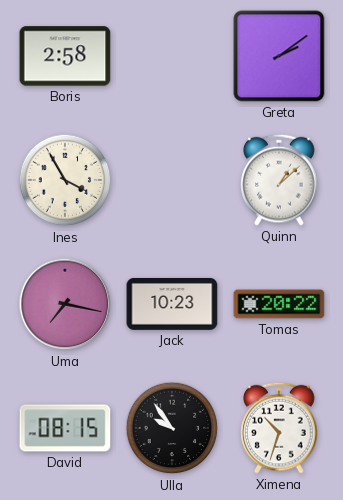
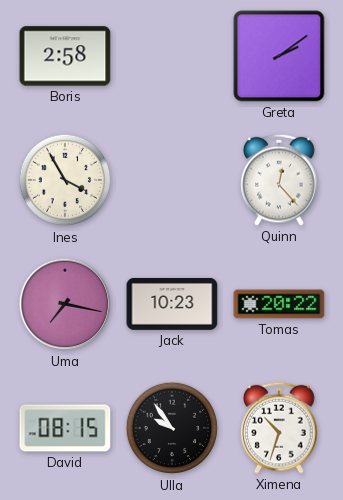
Quinn: 1:08 -> 12:23
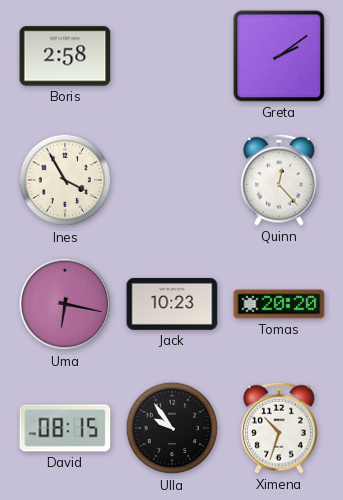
Uma: 7:17 -> 6:17
Tomas: 20:22 -> 20:20
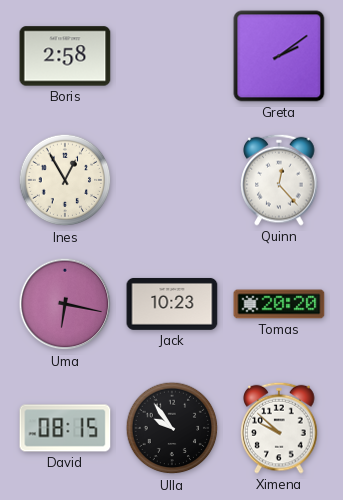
Ines: 3:55 -> 12:55
Ximena: 10:33 -> 9:52
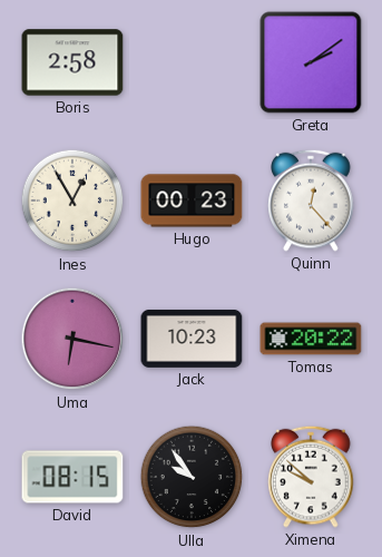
Hugo: none -> 00:23
Tomas: 20:20 -> 20:22
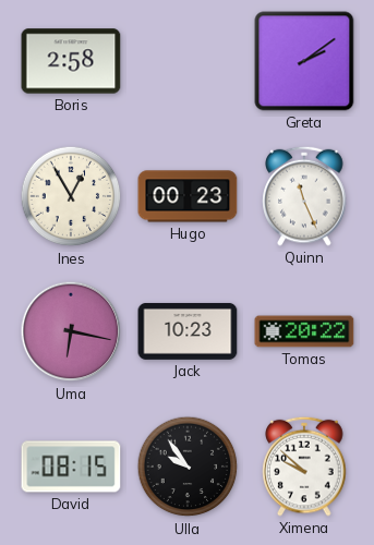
Quinn: 12:23 -> 11:26
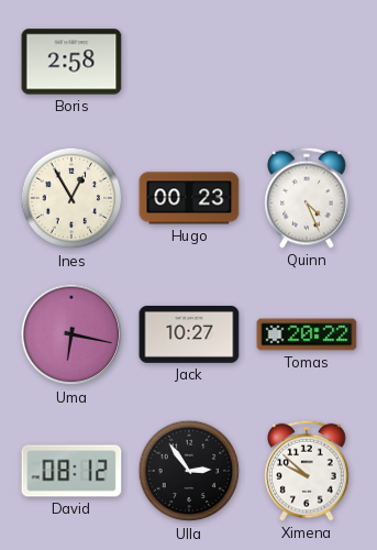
Greta: 2:09 -> none
Quinn: 11:26 -> 4:26
Jack: 10:23 -> 10:27
David: 08:15 -> 08:12
Ulla: 9:54 -> 2:54
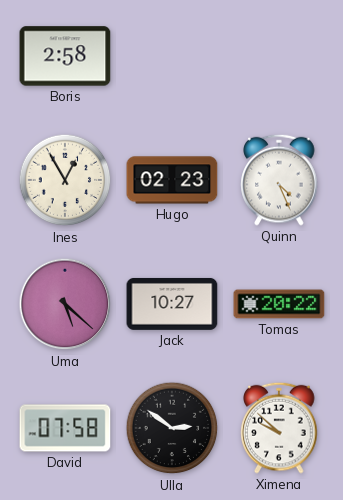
Hugo: 00:23 -> 02:23
Uma: 6:17 -> 5:22
David: 08:12 -> 07:58
Ulla: 2:54 -> 2:51
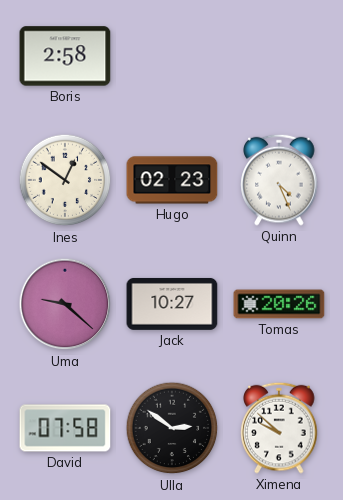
Ines: 12:55 -> 12:51
Uma: 5:22 -> 9:22
Tomas: 20:22 -> 20:26
